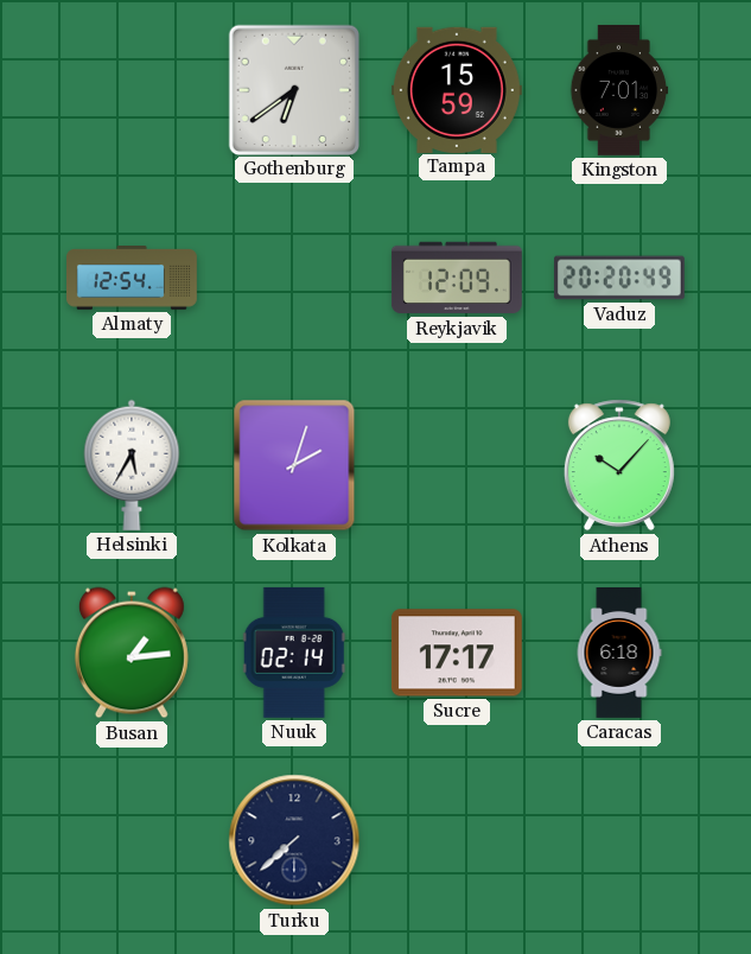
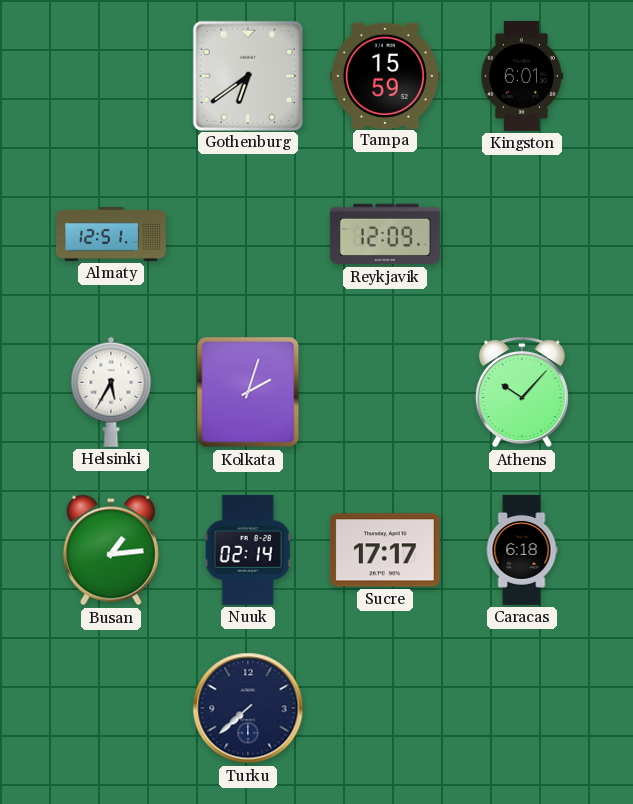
Kingston: 7:01 -> 6:01
Almaty: 12:54 -> 12:51
Vaduz: 20:20 -> none
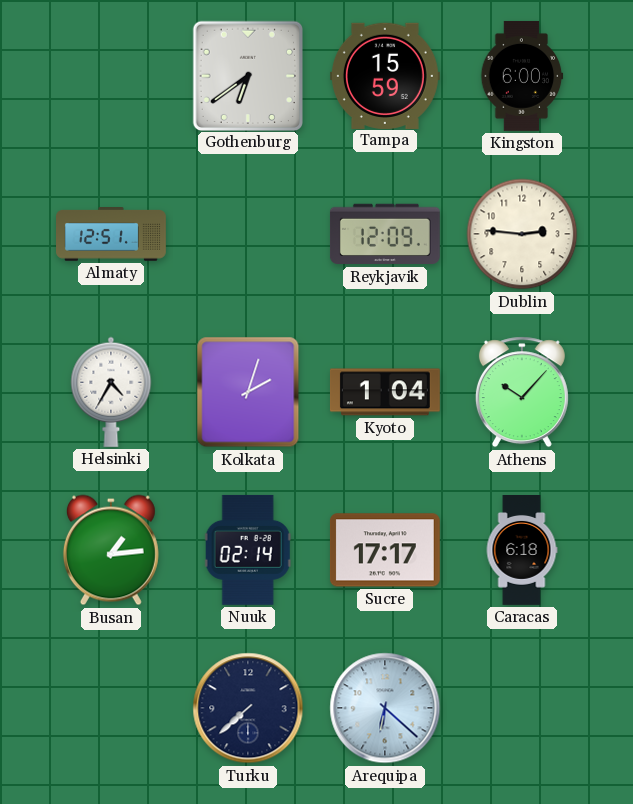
Kingston: 6:01 -> 6:00
Dublin: none -> 2:46
Helsinki: 5:35 -> 4:35
Kyoto: none -> 1:04
Arequipa: none -> 6:22
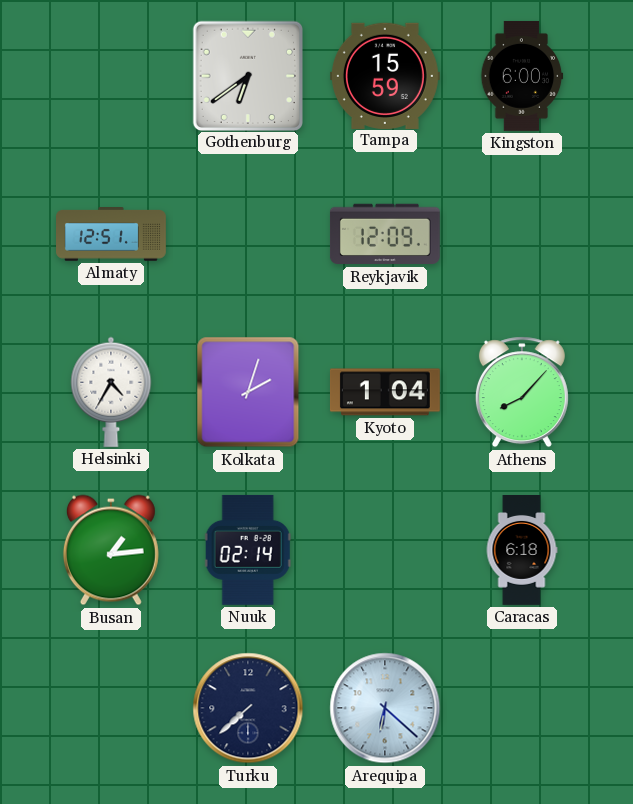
Dublin: 2:46 -> none
Athens: 10:07 -> 8:07
Sucre: 17:17 -> none
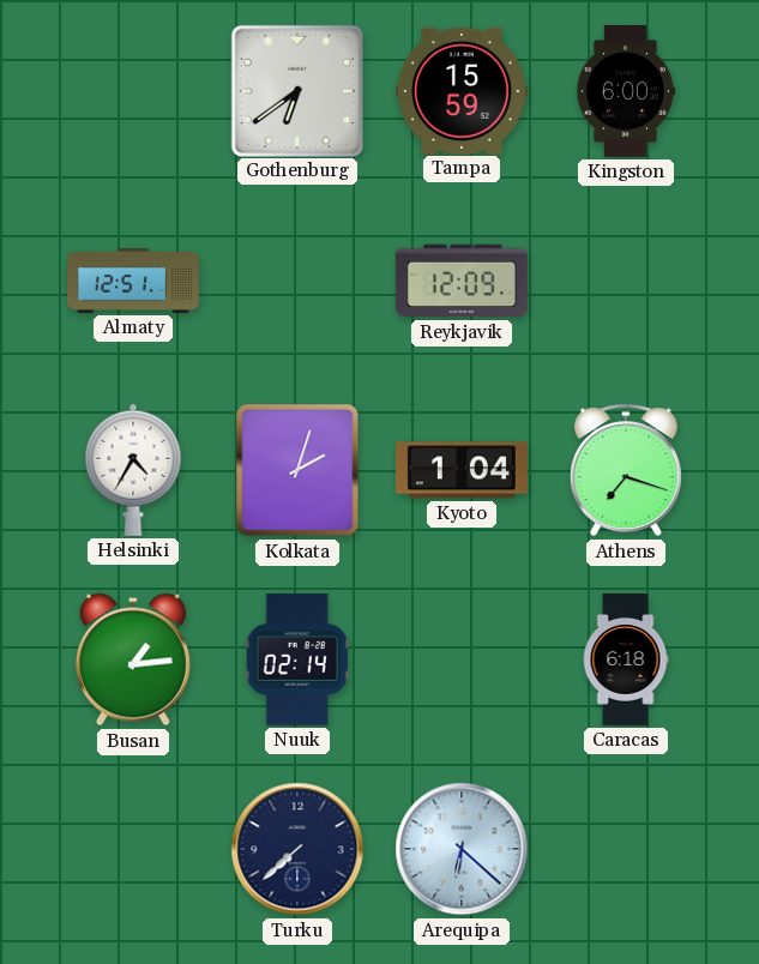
Athens: 8:07 -> 7:18
